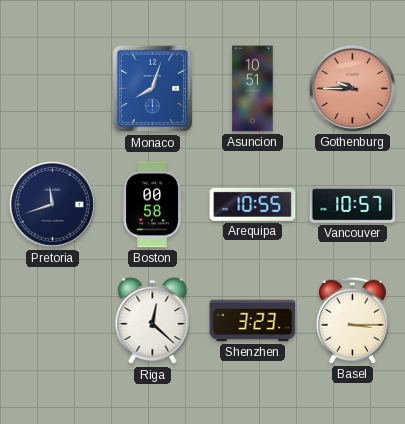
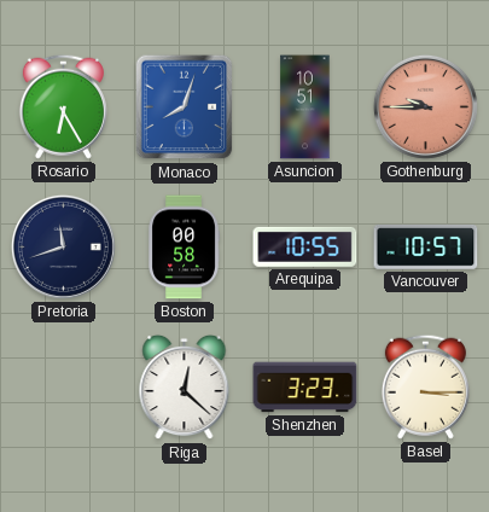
Rosario: none -> 6:25
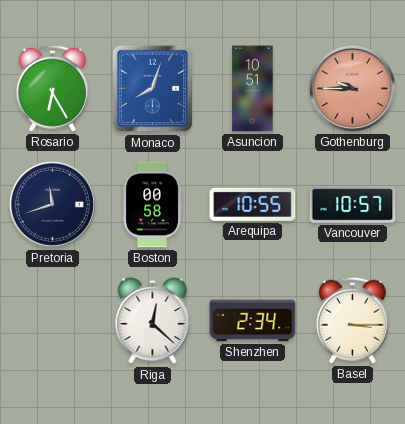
Shenzhen: 3:23 -> 2:34
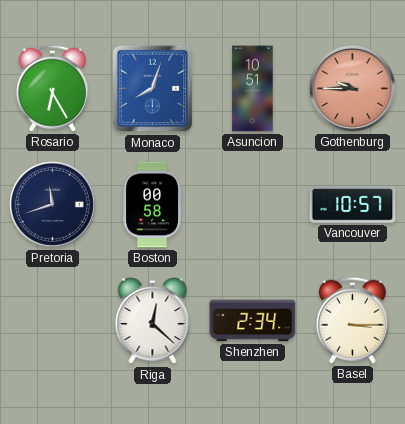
Arequipa: 10:55 -> none
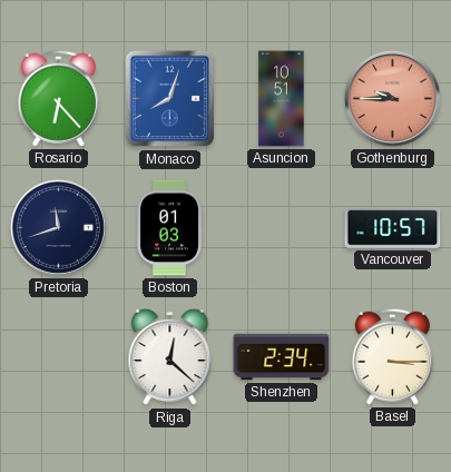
Rosario: 6:25 -> 6:23
Boston: 00:58 -> 01:03
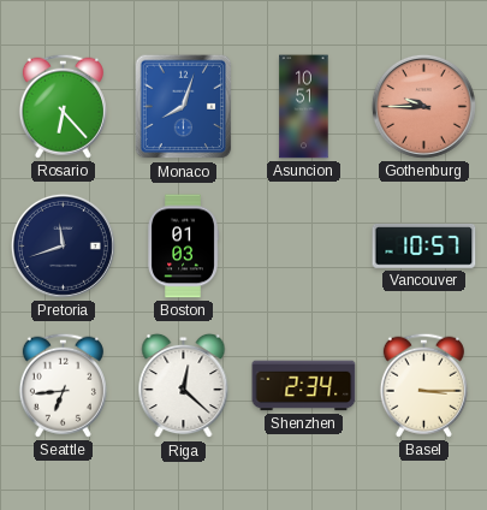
Seattle: none -> 6:44
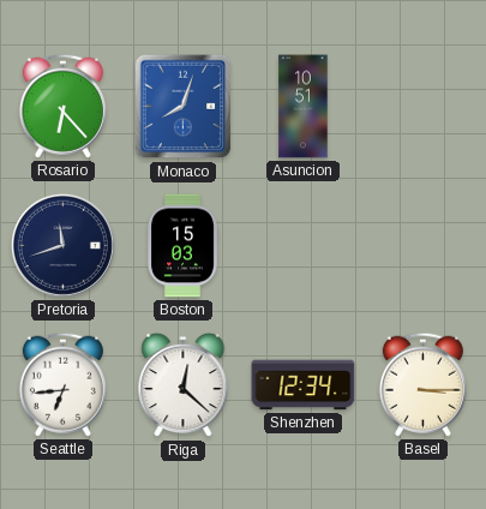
Gothenburg: 9:45 -> none
Boston: 01:03 -> 15:03
Vancouver: 10:57 -> none
Shenzhen: 2:34 -> 12:34
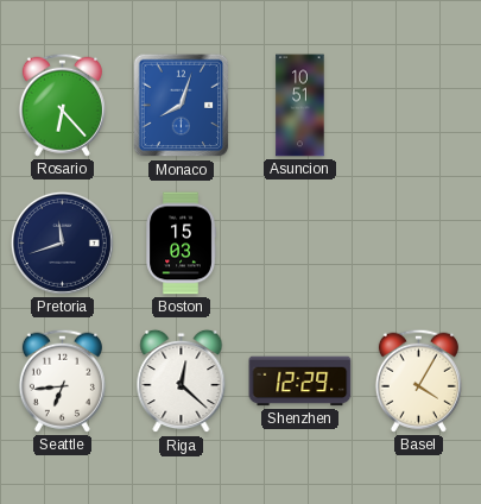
Shenzhen: 12:34 -> 12:29
Basel: 3:15 -> 4:05
